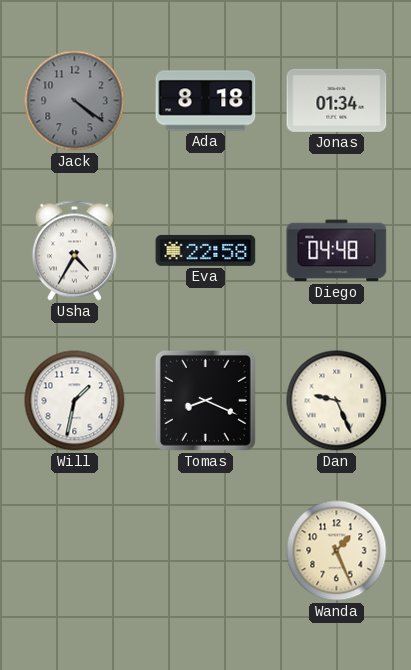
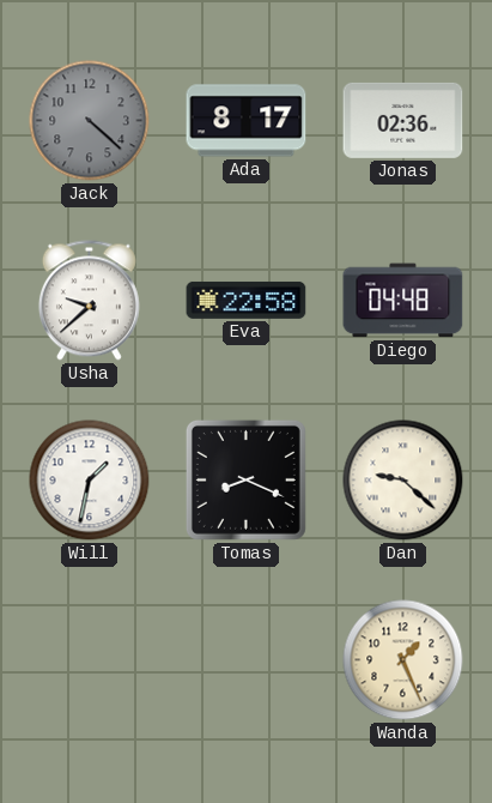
Jack: 4:21 -> 4:22
Ada: 8:18 -> 8:17
Jonas: 01:34 -> 02:36
Usha: 4:35 -> 9:38
Dan: 9:26 -> 9:22
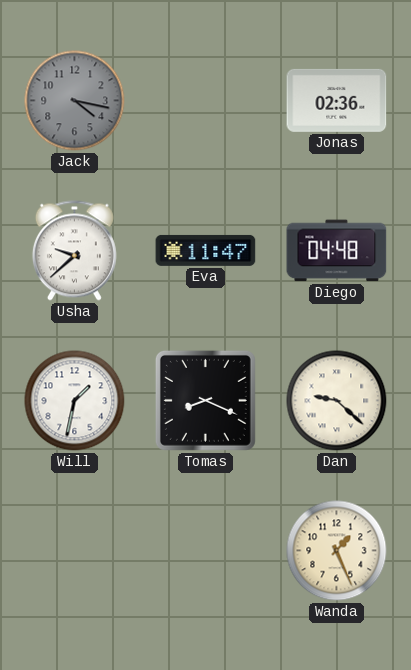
Jack: 4:22 -> 4:17
Ada: 8:17 -> none
Eva: 22:58 -> 11:47
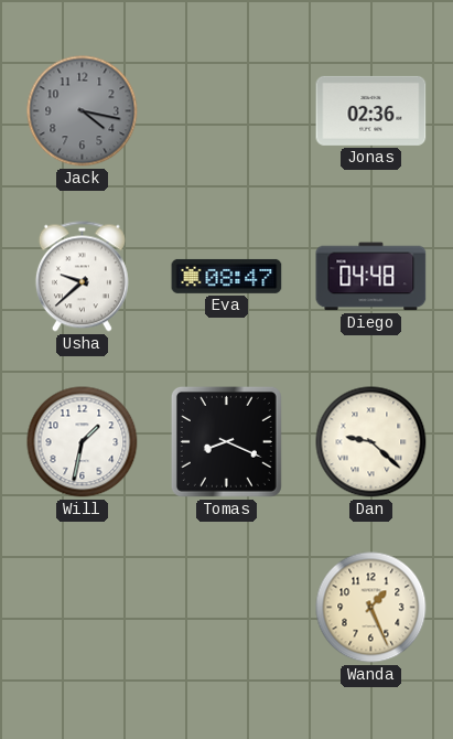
Eva: 11:47 -> 08:47
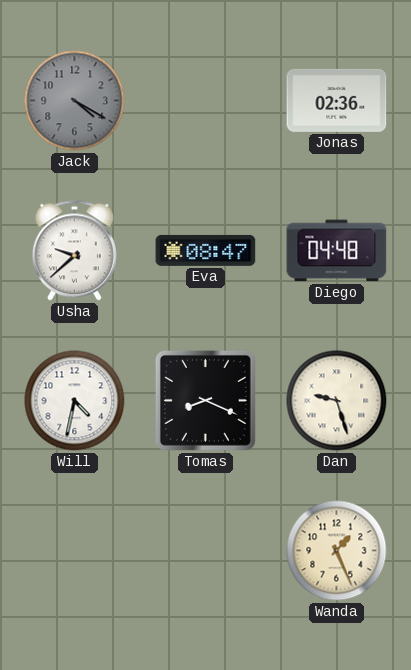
Jack: 4:17 -> 4:20
Will: 1:32 -> 4:32
Dan: 9:22 -> 9:27
